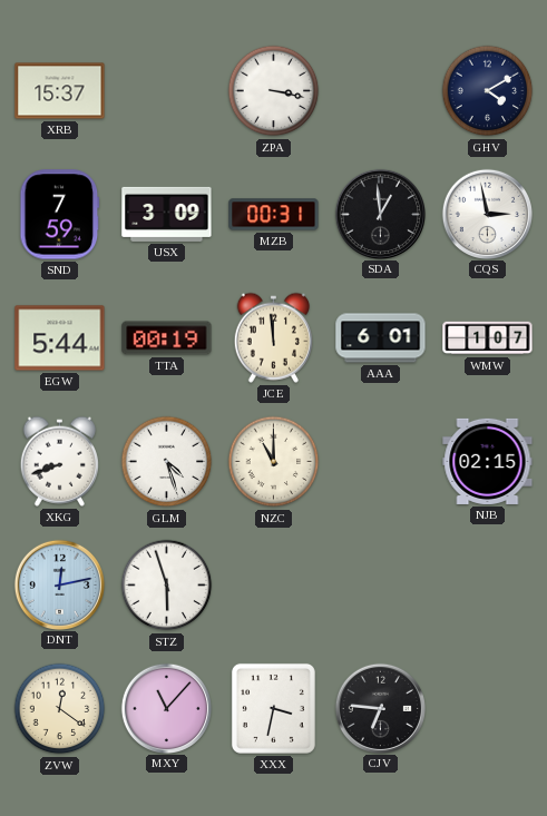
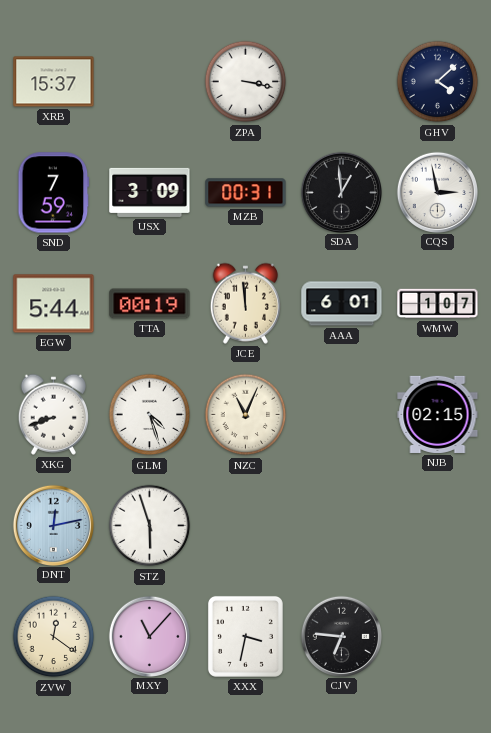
GHV: 4:10 -> 4:08
NZC: 11:00 -> 11:04
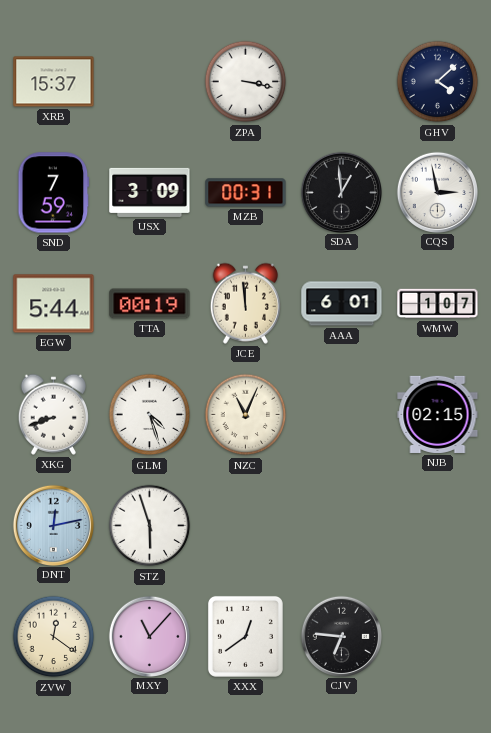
XXX: 3:32 -> 12:39
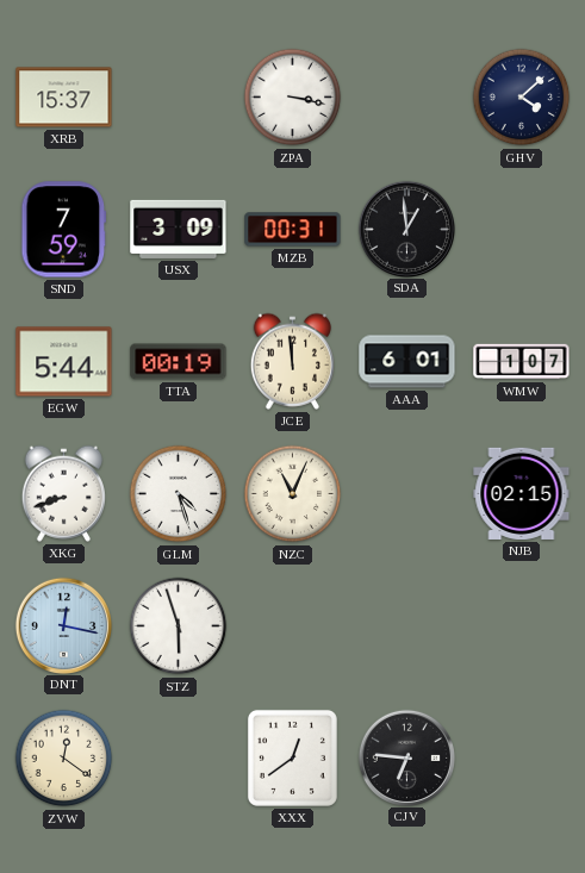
CQS: 2:58 -> none
DNT: 12:13 -> 12:17
MXY: 11:07 -> none
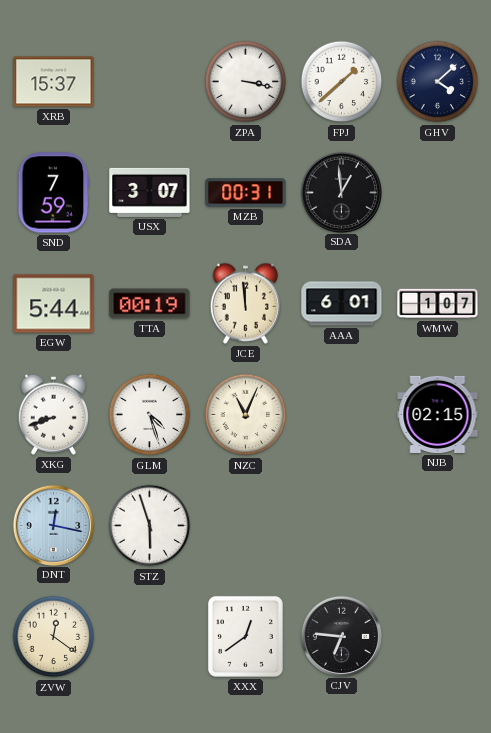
FPJ: none -> 1:38
USX: 3:09 -> 3:07
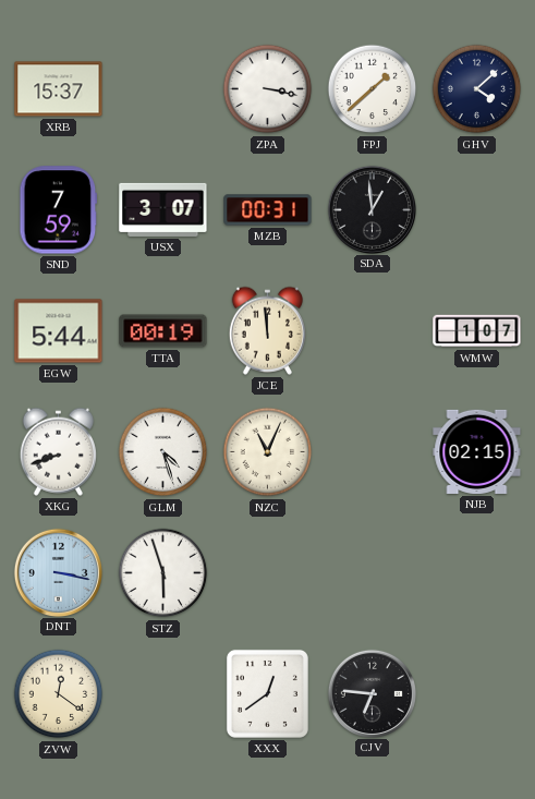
AAA: 6:01 -> none
DNT: 12:17 -> 3:17
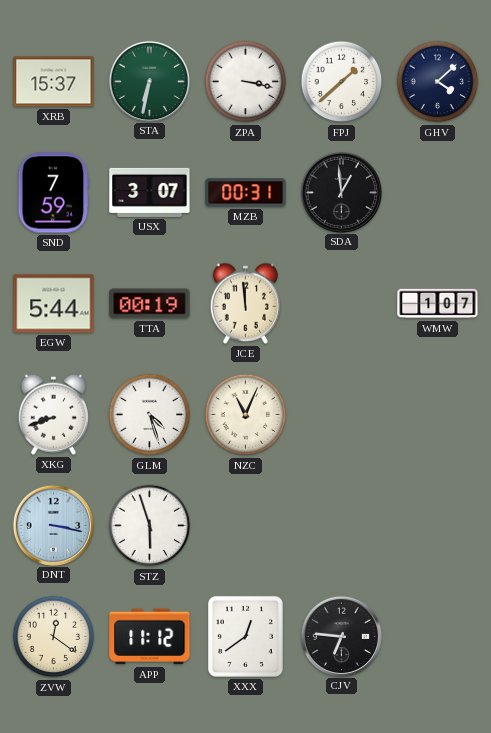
STA: none -> 6:32
NJB: 02:15 -> none
APP: none -> 11:12
